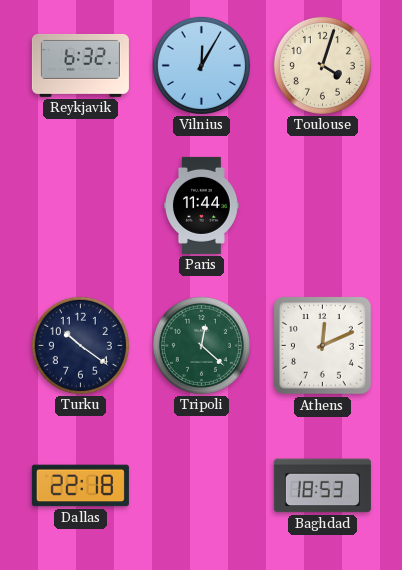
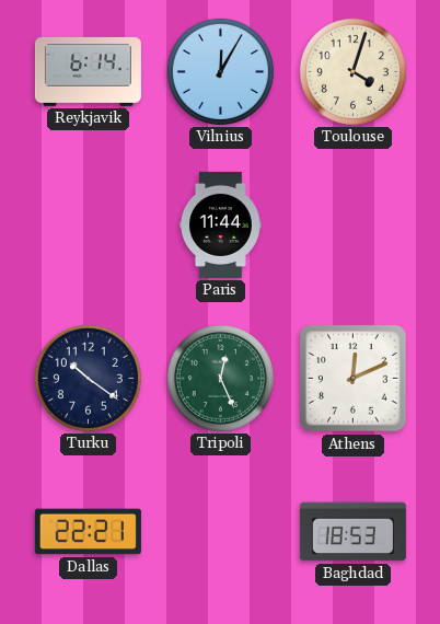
Reykjavik: 6:32 -> 6:14
Tripoli: 12:22 -> 12:26
Dallas: 22:18 -> 22:21
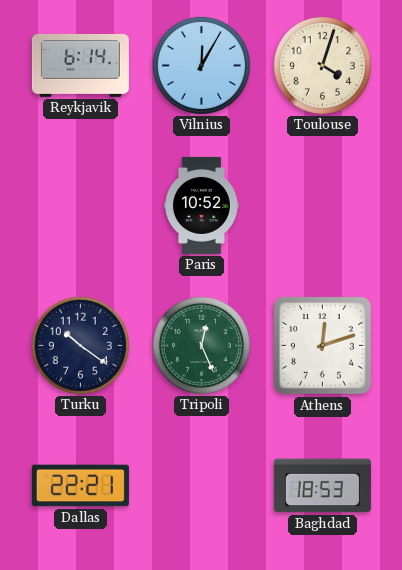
Paris: 11:44 -> 10:52
Athens: 12:11 -> 12:12
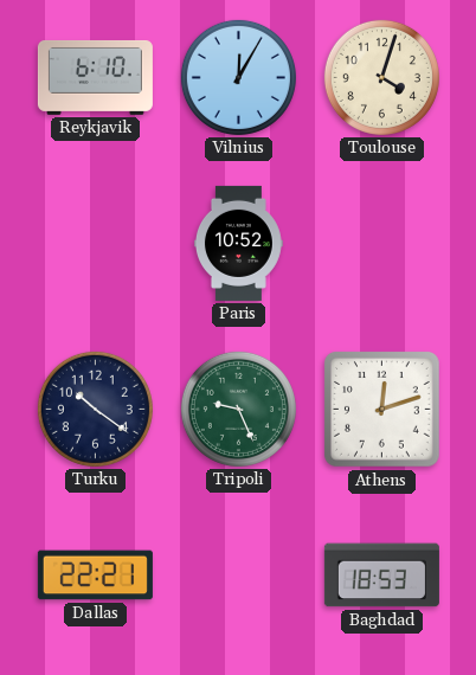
Reykjavik: 6:14 -> 6:10
Tripoli: 12:26 -> 9:26
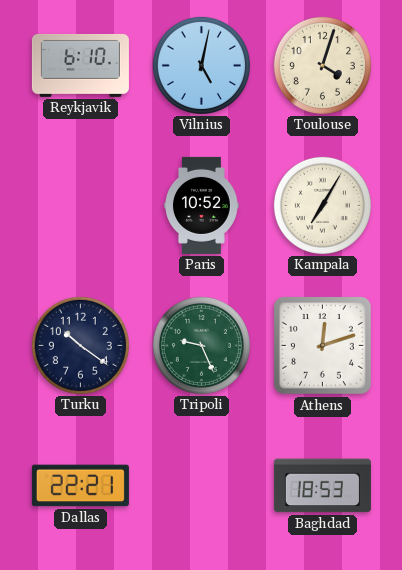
Vilnius: 12:05 -> 5:02
Kampala: none -> 7:05
